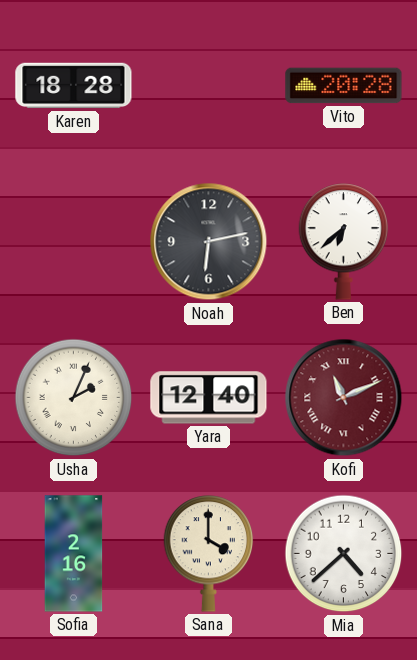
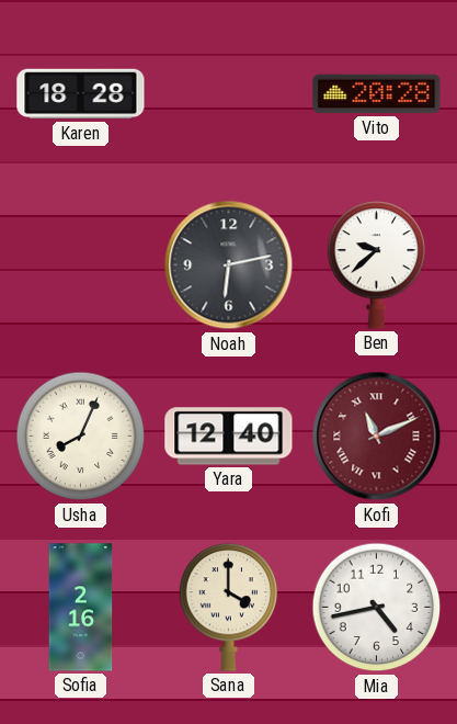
Ben: 6:38 -> 9:38
Usha: 2:04 -> 8:04
Mia: 4:38 -> 4:43
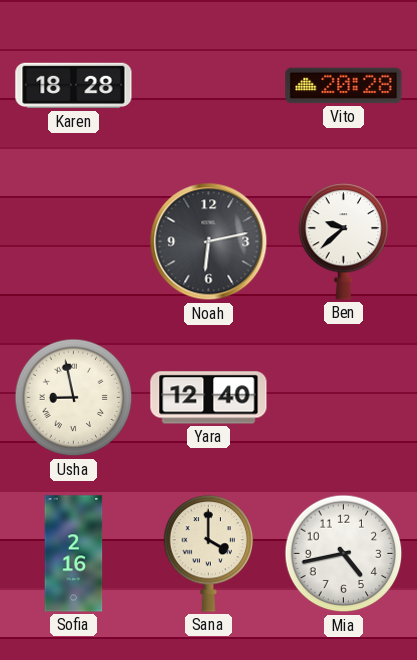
Usha: 8:04 -> 8:58
Kofi: 11:11 -> none
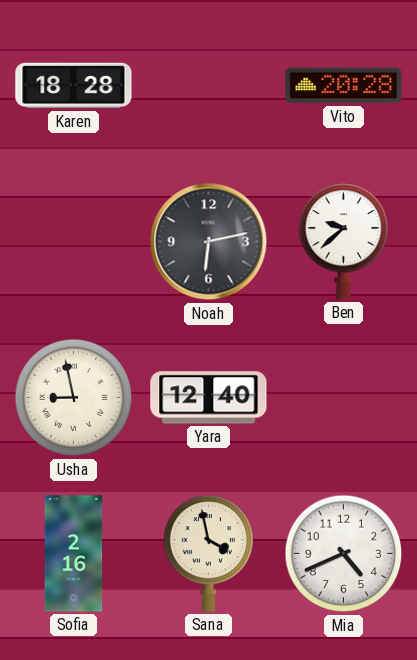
Sana: 4:00 -> 3:58
Mia: 4:43 -> 4:41
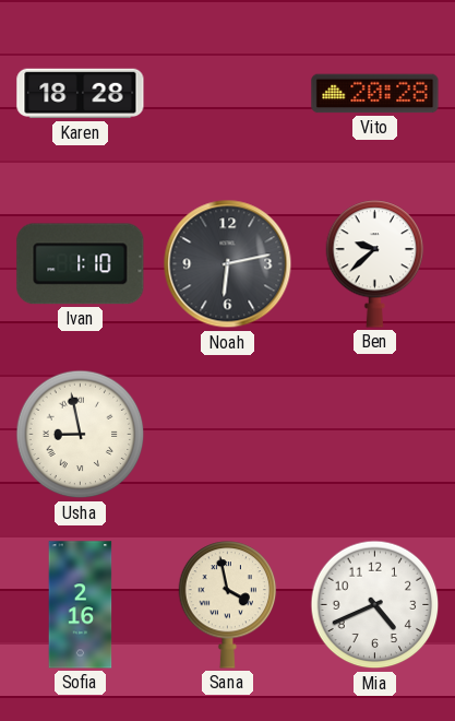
Ivan: none -> 1:10
Yara: 12:40 -> none
